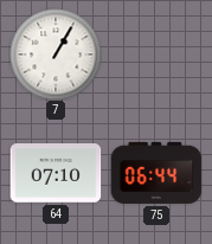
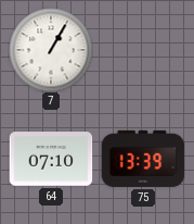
75: 06:44 -> 13:39
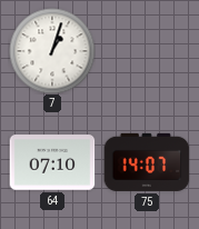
7: 1:05 -> 1:03
75: 13:39 -> 14:07
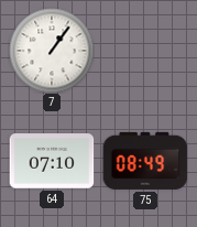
7: 1:03 -> 1:06
75: 14:07 -> 08:49
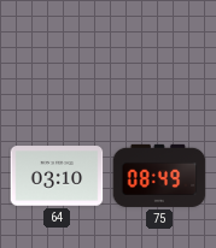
7: 1:06 -> none
64: 07:10 -> 03:10
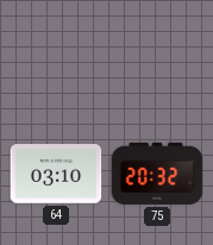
75: 08:49 -> 20:32
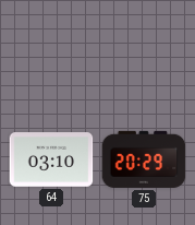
75: 20:32 -> 20:29
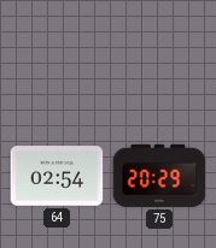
64: 03:10 -> 02:54
